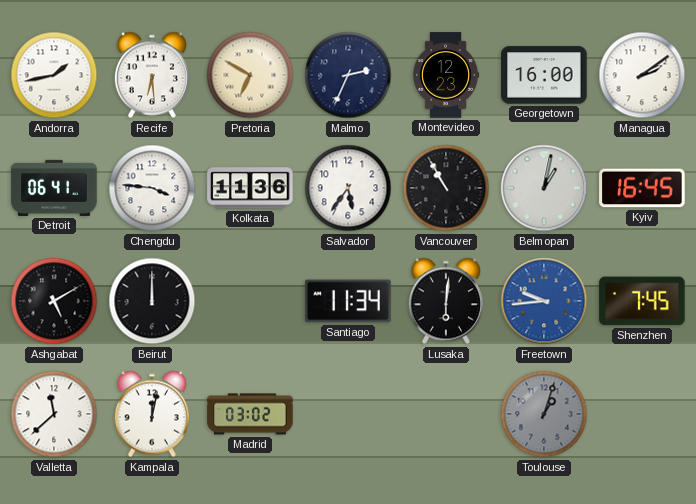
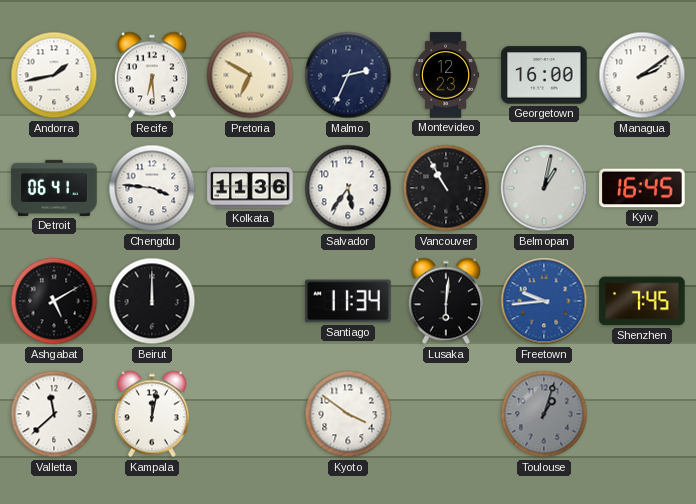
Madrid: 03:02 -> none
Kyoto: none -> 3:51
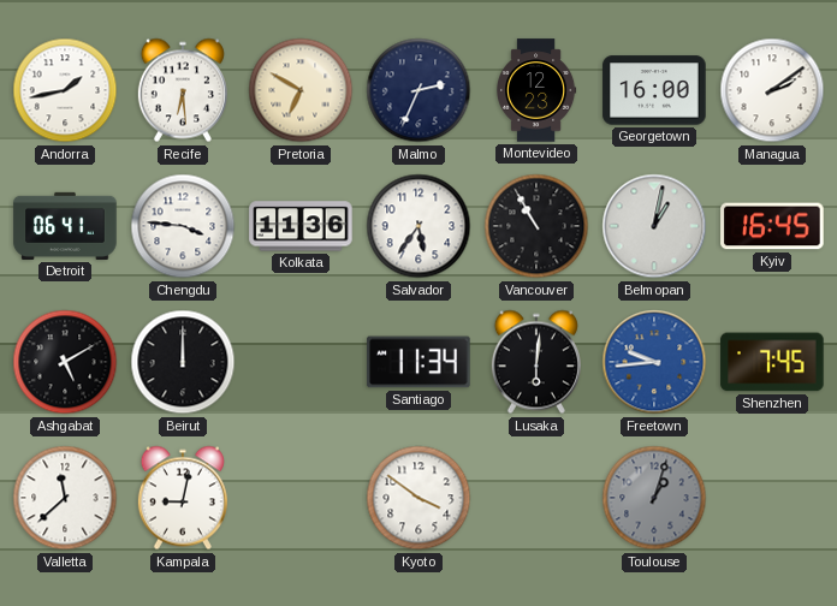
Kampala: 12:02 -> 9:02
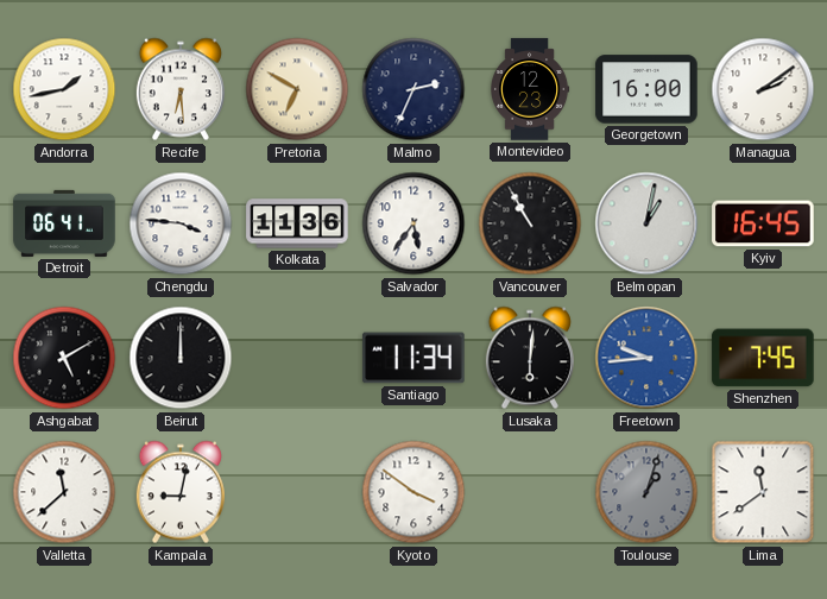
Lima: none -> 11:39
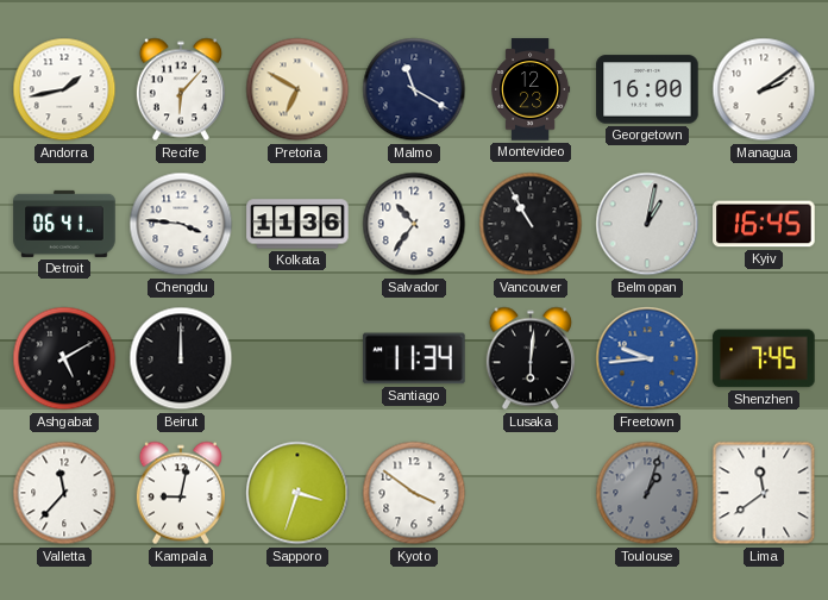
Recife: 6:29 -> 6:07
Malmo: 2:34 -> 11:20
Salvador: 5:36 -> 10:36
Valletta: 11:38 -> 11:37
Sapporo: none -> 3:33
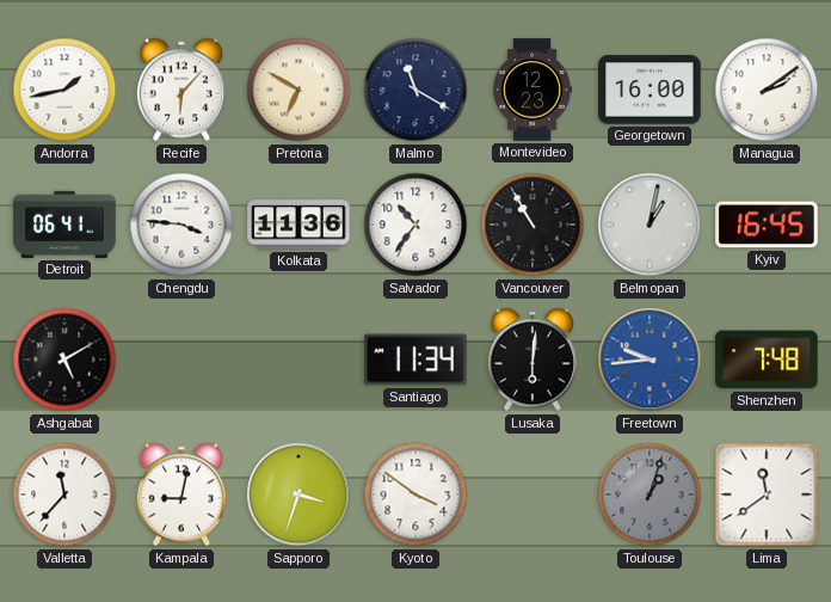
Beirut: 12:00 -> none
Shenzhen: 7:45 -> 7:48
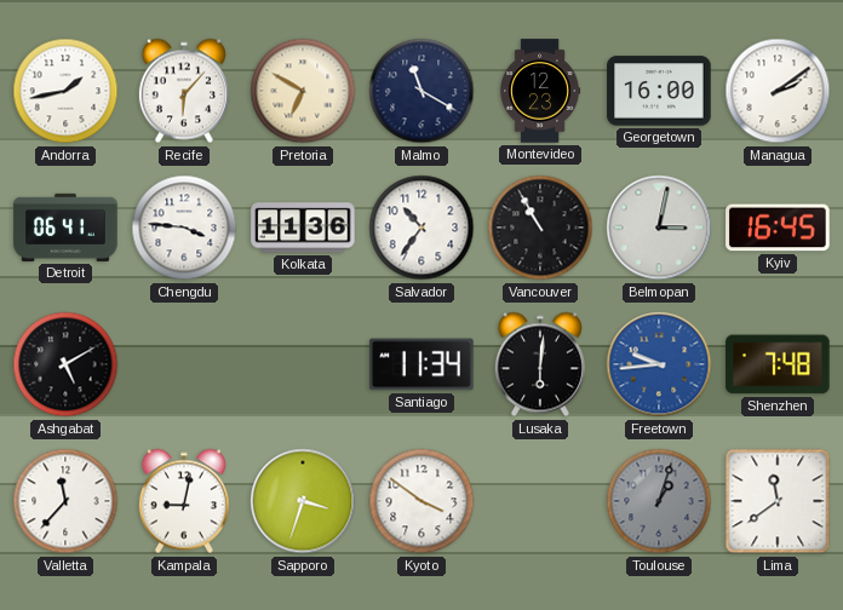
Belmopan: 1:02 -> 3:02
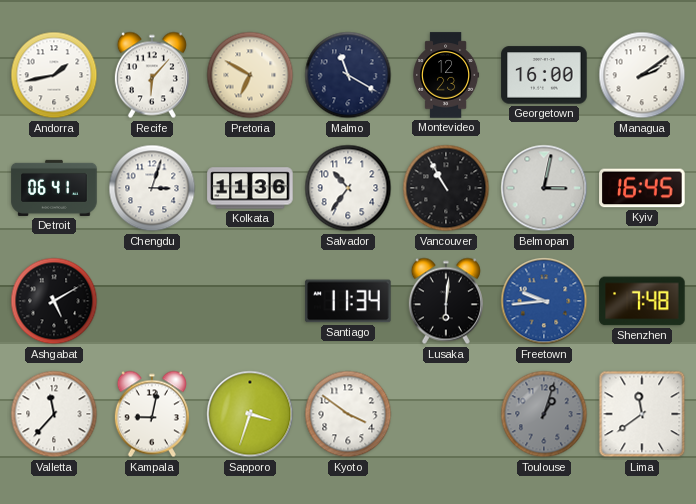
Chengdu: 3:46 -> 3:03
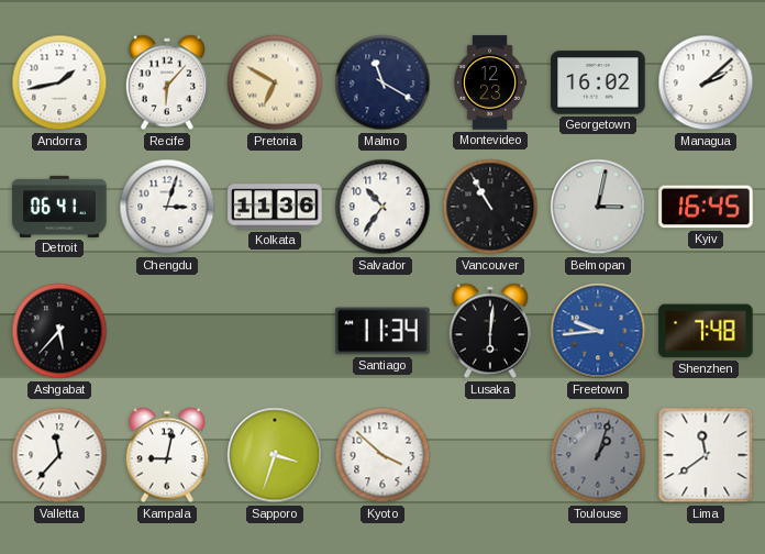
Georgetown: 16:00 -> 16:02
Managua: 2:09 -> 2:08
Ashgabat: 5:10 -> 5:37
Kyoto: 3:51 -> 3:52
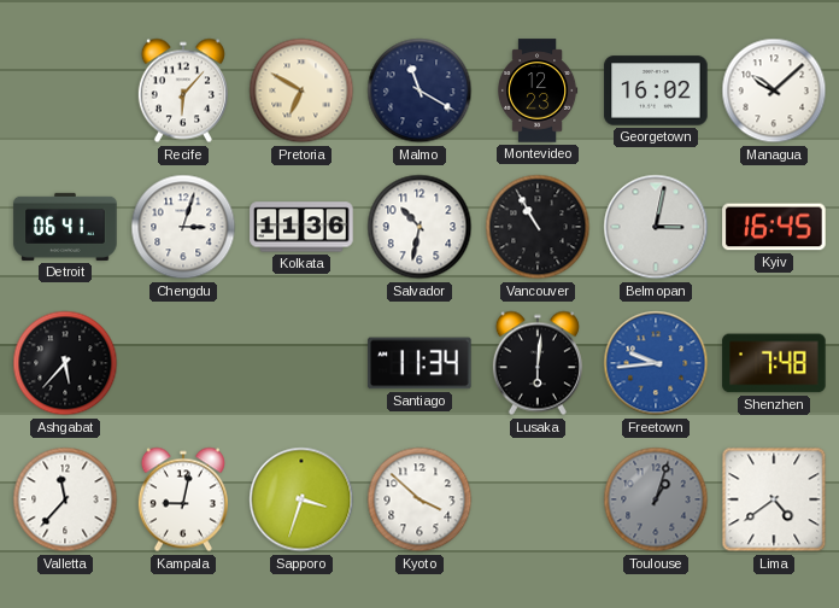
Andorra: 1:43 -> none
Managua: 2:08 -> 10:08
Salvador: 10:36 -> 10:32
Lima: 11:39 -> 4:39
